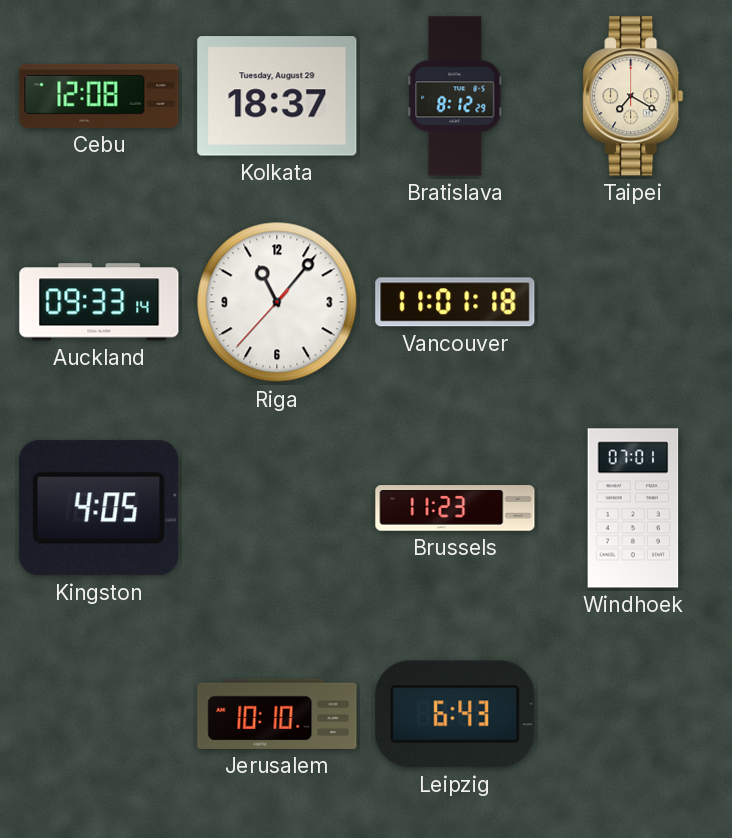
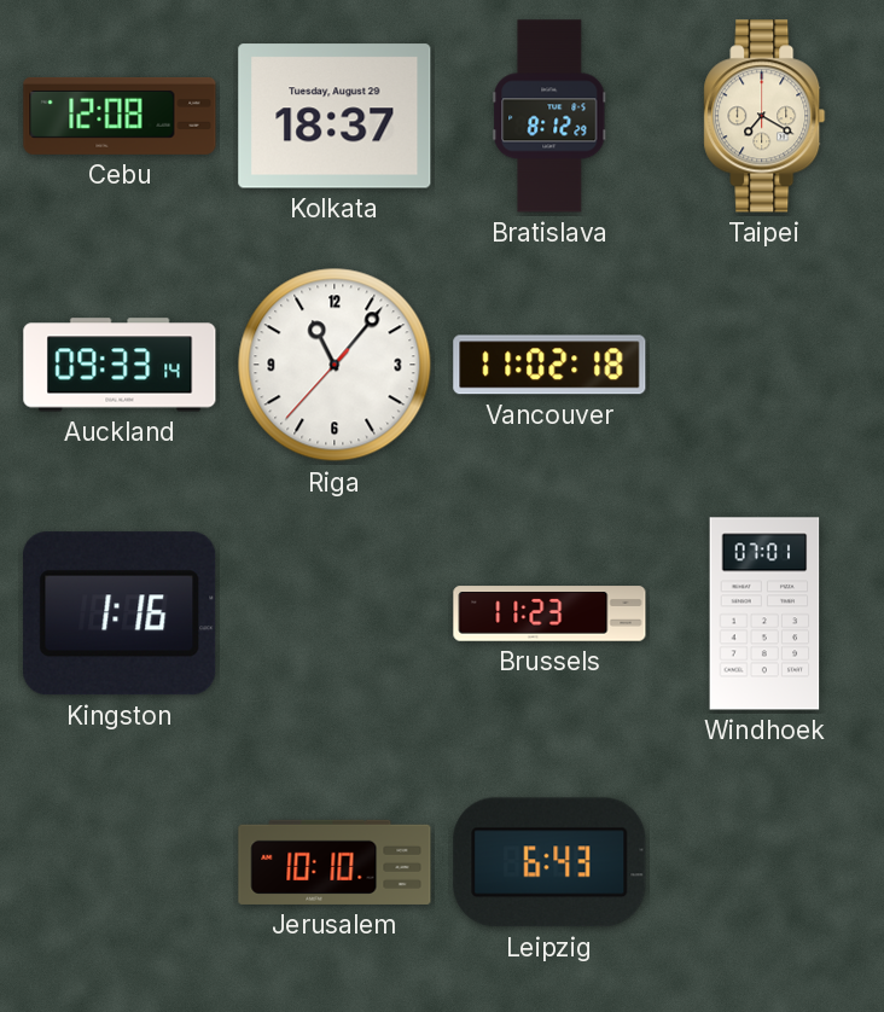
Vancouver: 11:01 -> 11:02
Kingston: 4:05 -> 1:16
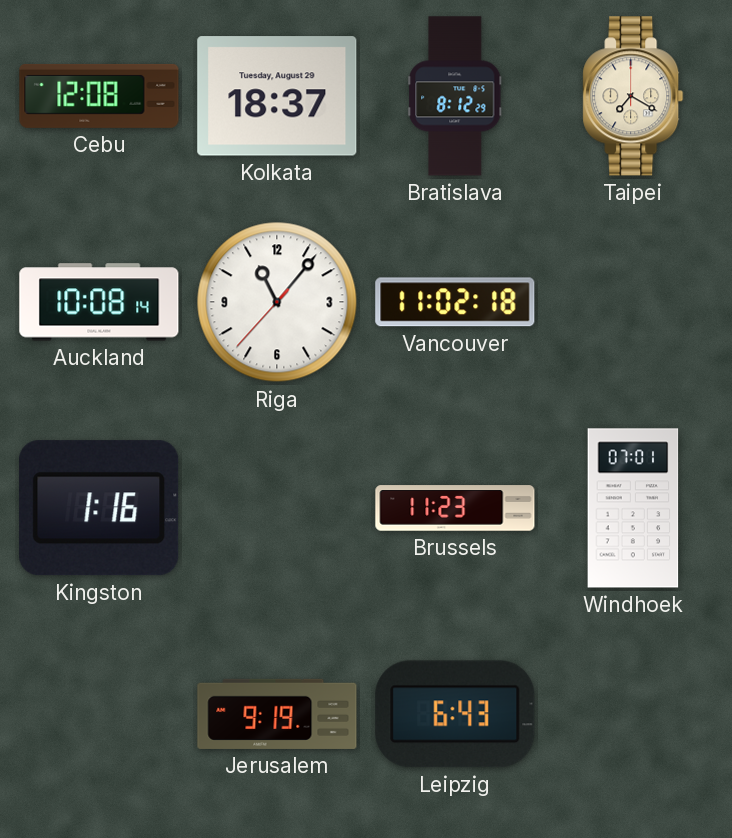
Auckland: 09:33 -> 10:08
Jerusalem: 10:10 -> 9:19
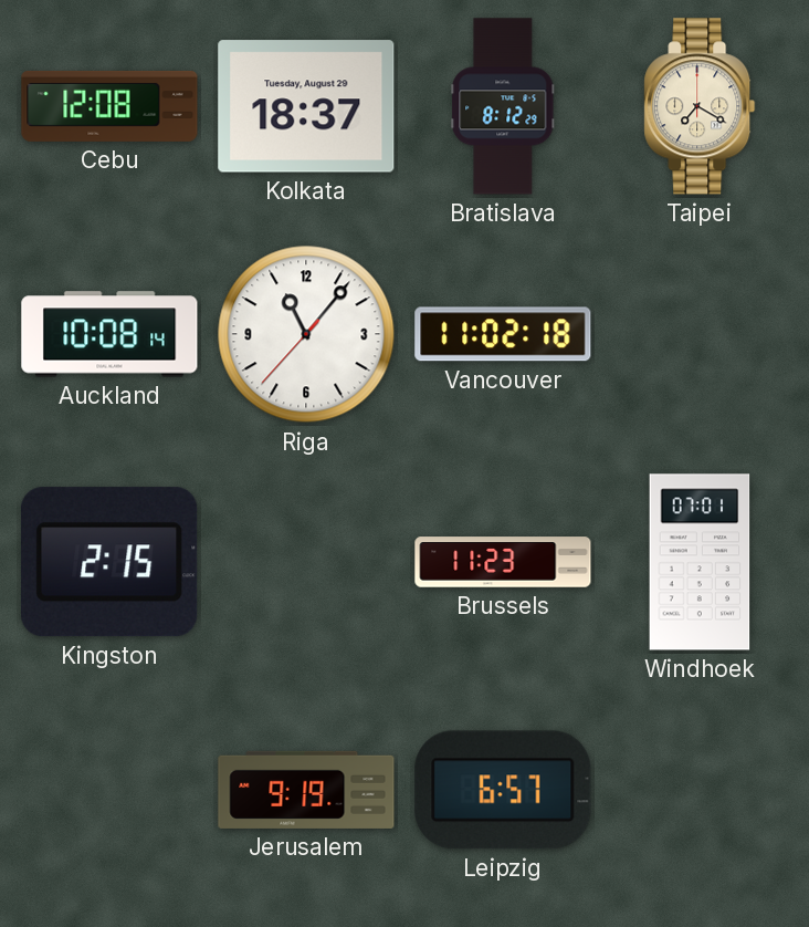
Kingston: 1:16 -> 2:15
Leipzig: 6:43 -> 6:57
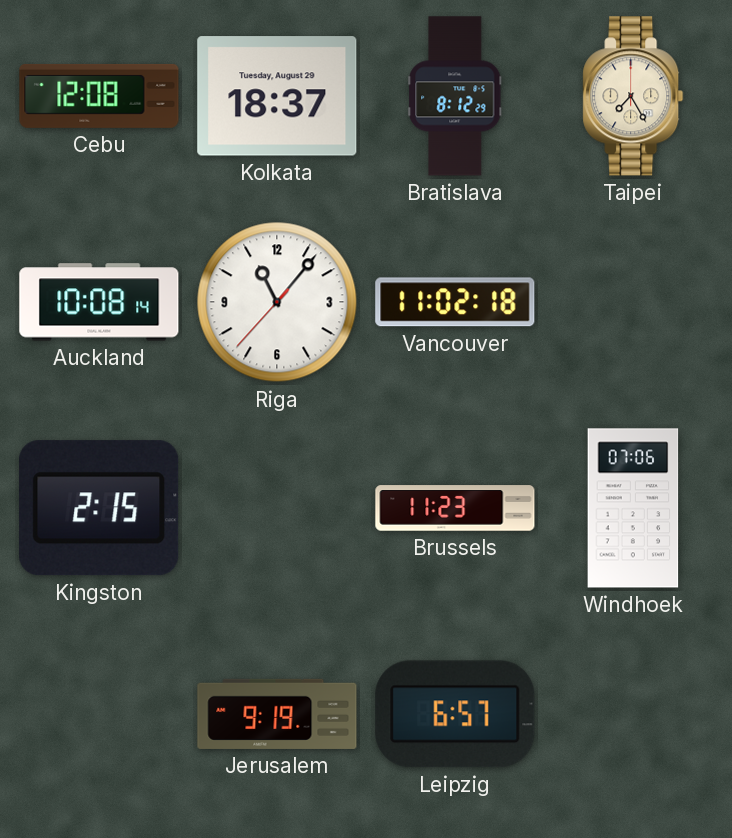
Taipei: 7:20 -> 7:25
Windhoek: 07:01 -> 07:06
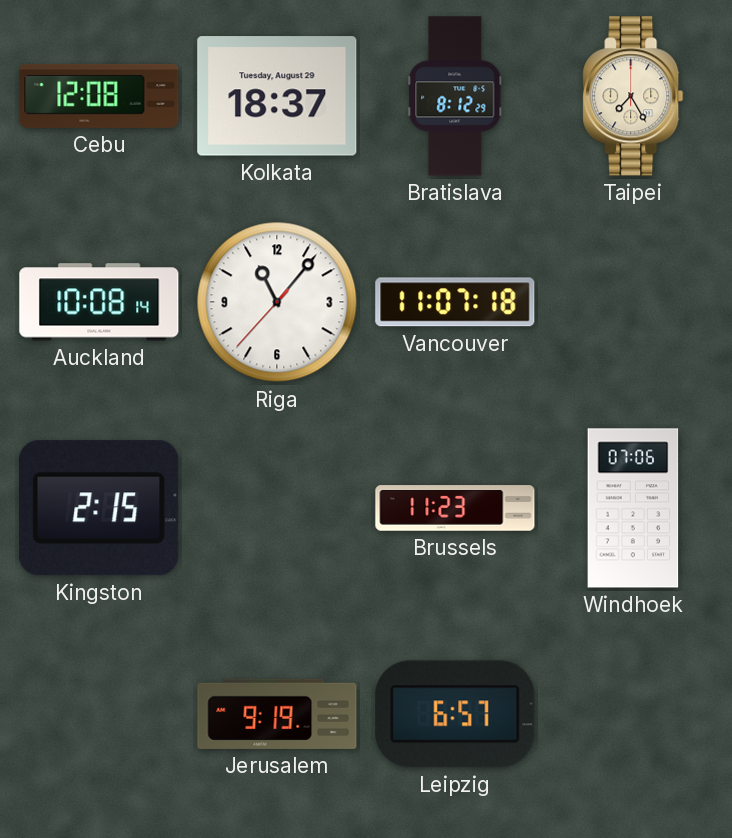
Vancouver: 11:02 -> 11:07
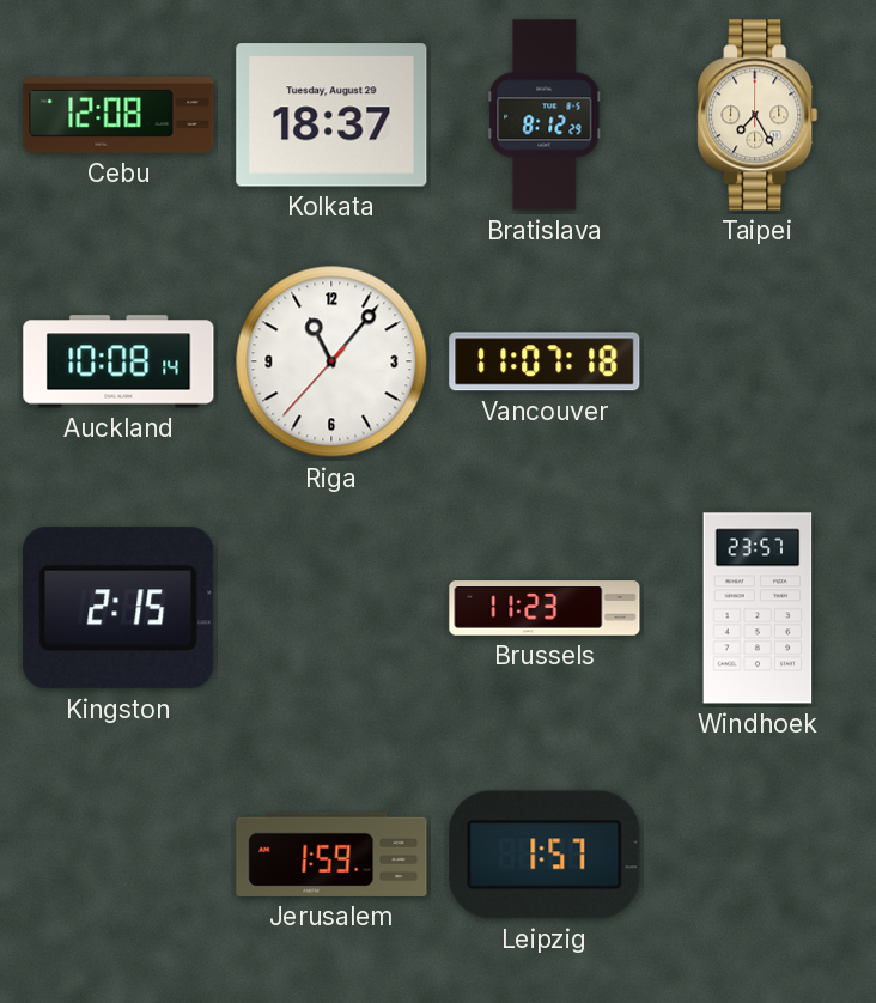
Windhoek: 07:06 -> 23:57
Jerusalem: 9:19 -> 1:59
Leipzig: 6:57 -> 1:57
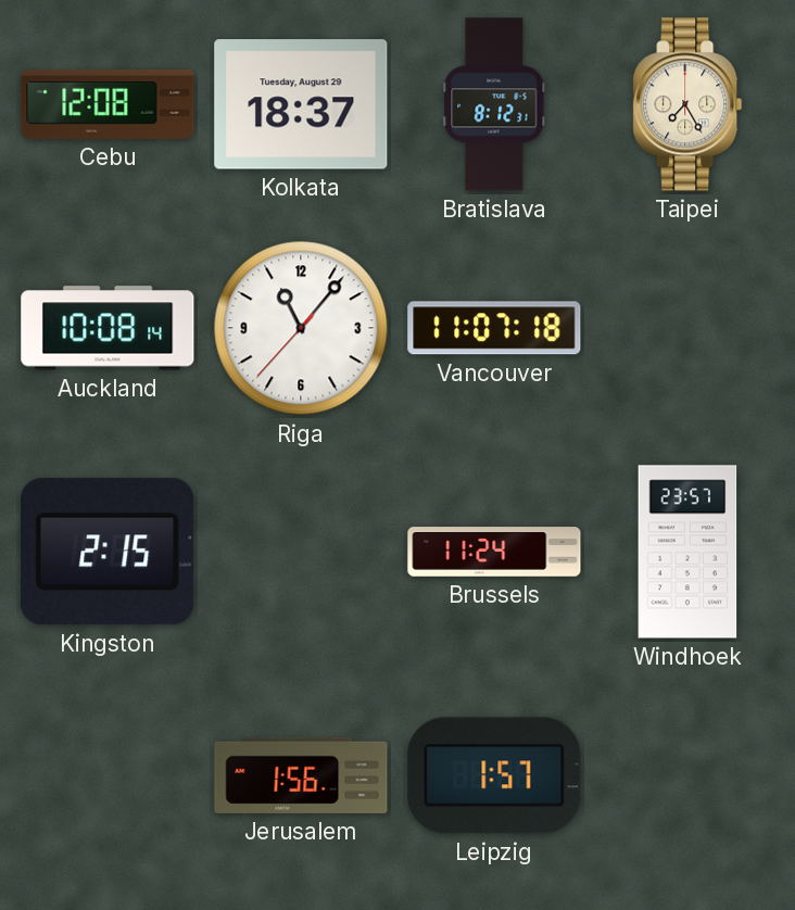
Bratislava: 8:12:29 -> 8:12:31
Brussels: 11:23 -> 11:24
Jerusalem: 1:59 -> 1:56
